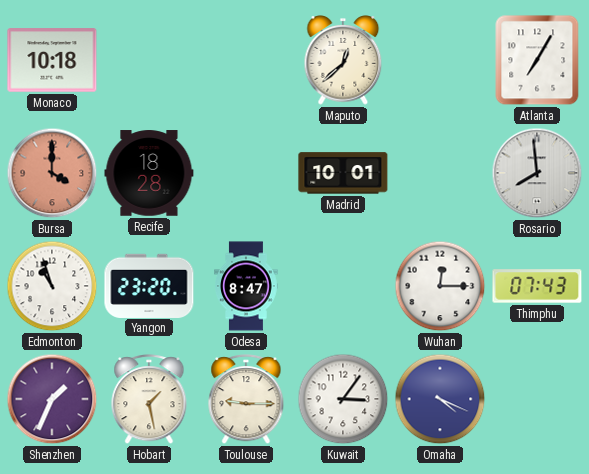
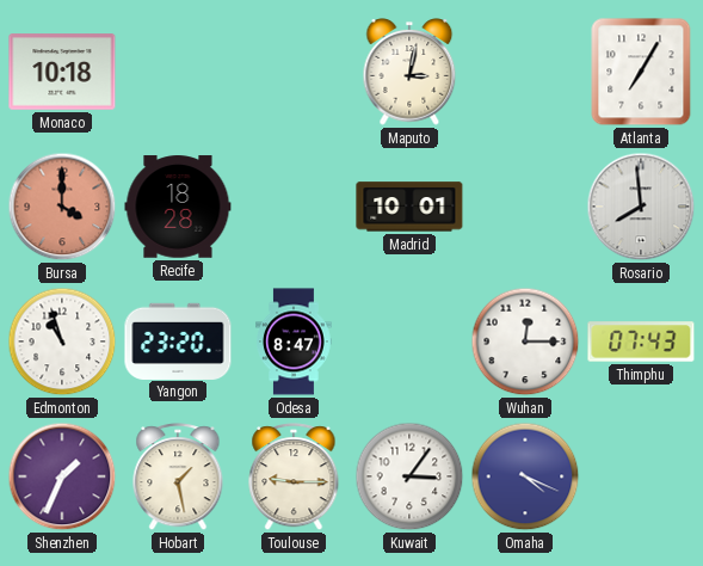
Maputo: 12:38 -> 3:02
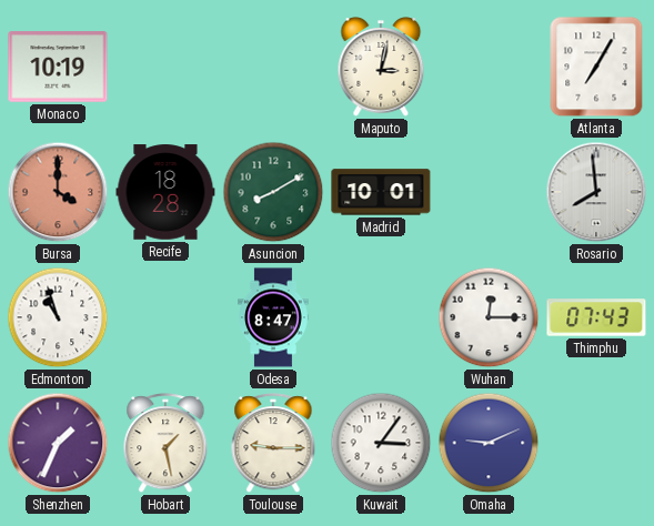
Monaco: 10:18 -> 10:19
Asuncion: none -> 8:10
Yangon: 23:20 -> none
Omaha: 4:19 -> 9:11
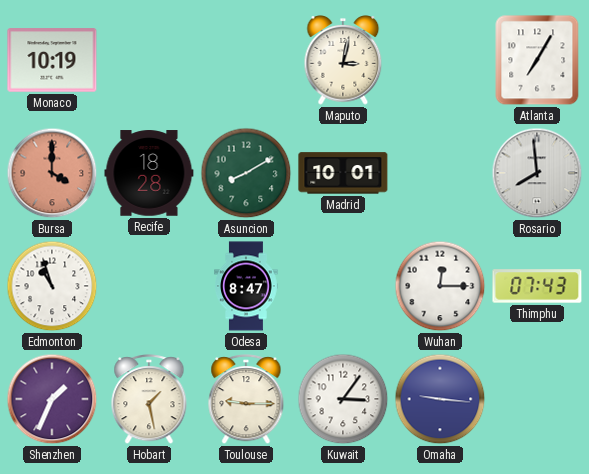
Omaha: 9:11 -> 9:16
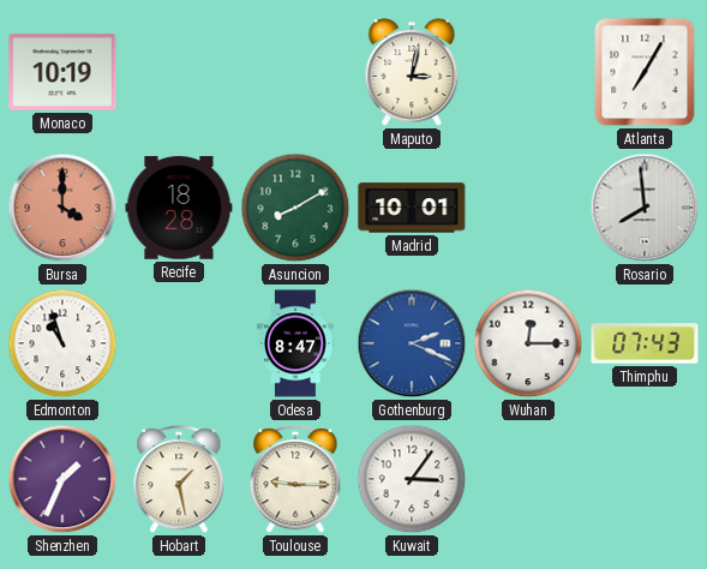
Gothenburg: none -> 2:19
Omaha: 9:16 -> none
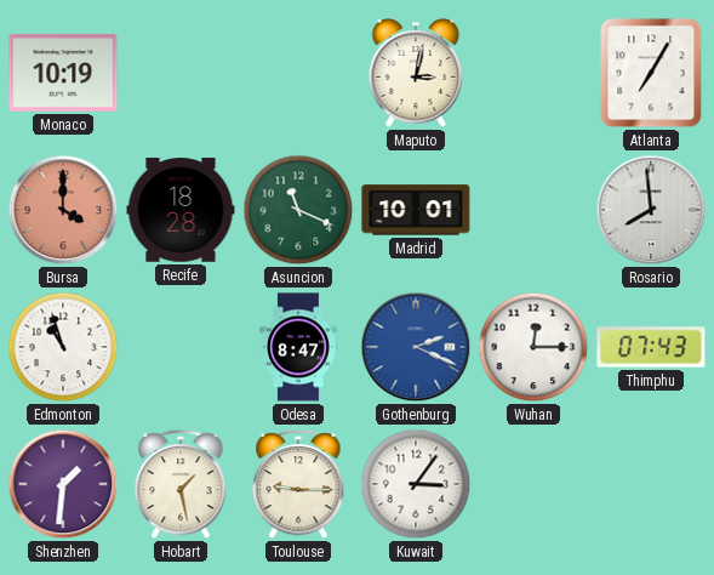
Asuncion: 8:10 -> 11:19
Shenzhen: 1:34 -> 1:31
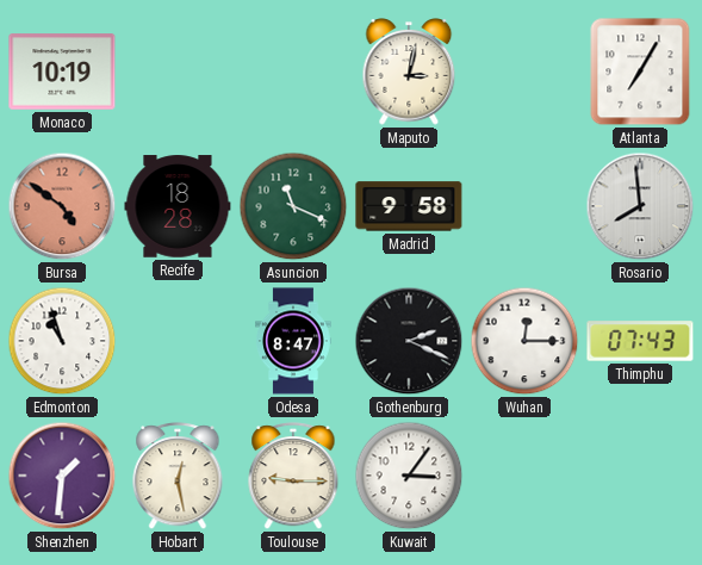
Bursa: 4:00 -> 4:51
Madrid: 10:01 -> 9:58
Gothenburg dial: blue -> black
Hobart: 1:28 -> 12:28
